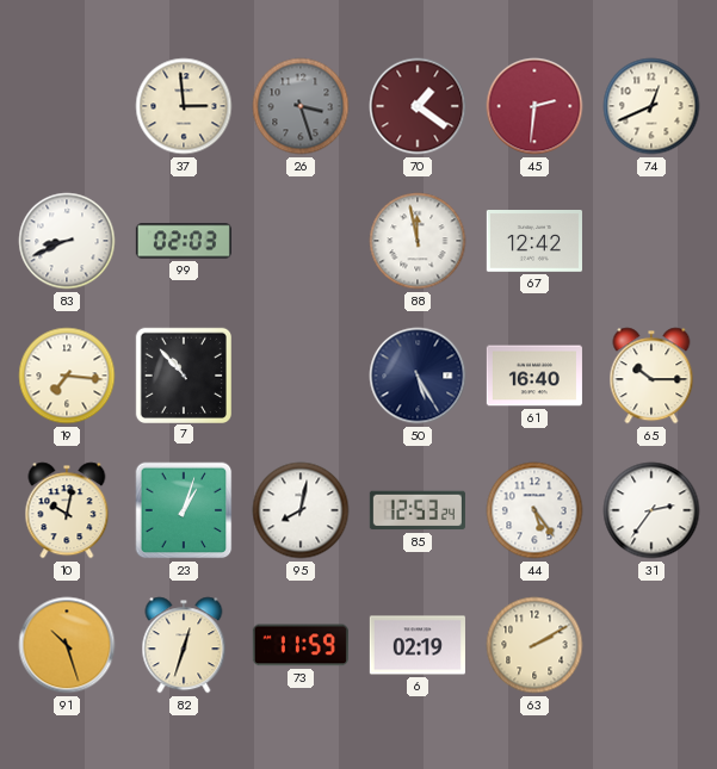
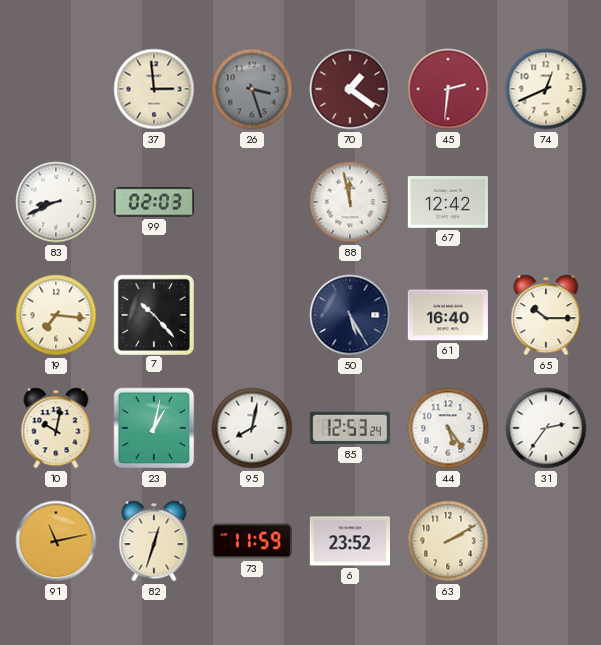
7: 10:53 -> 10:23
23: 1:03 -> 1:02
91: 10:27 -> 11:13
6: 02:19 -> 23:52
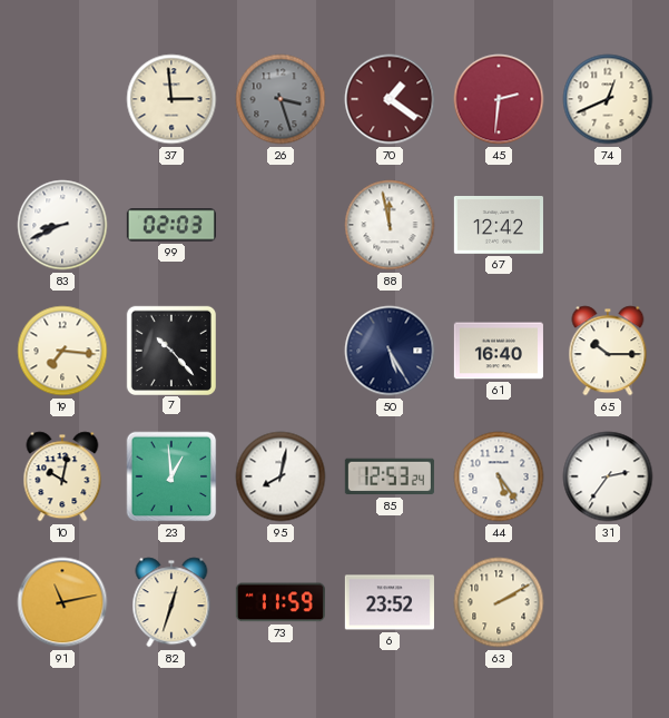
23: 1:02 -> 12:59
